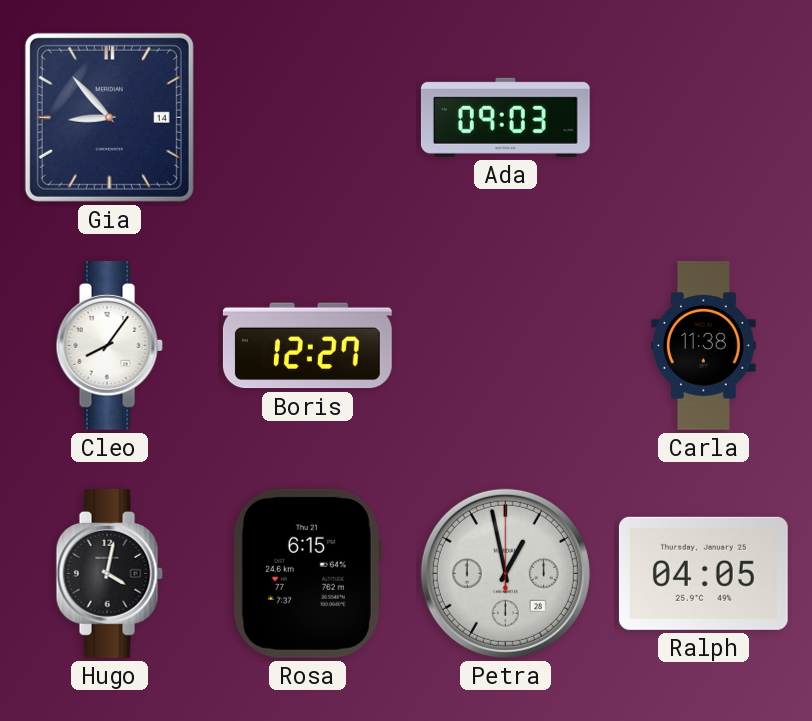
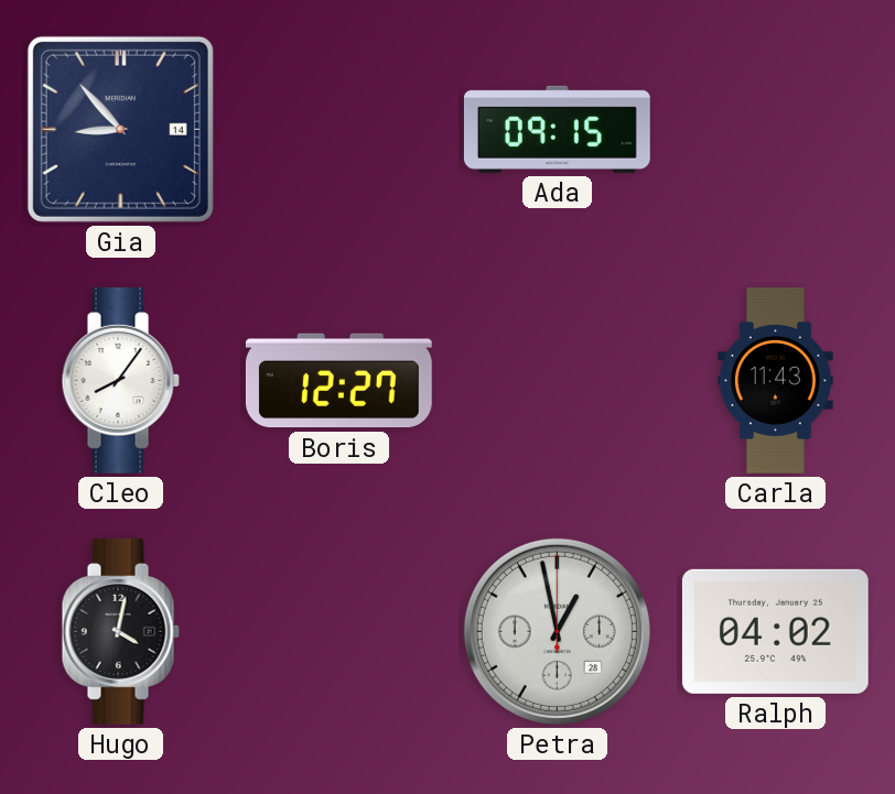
Ada: 09:03 -> 09:15
Carla: 11:38 -> 11:43
Rosa: 6:15 -> none
Ralph: 04:05 -> 04:02
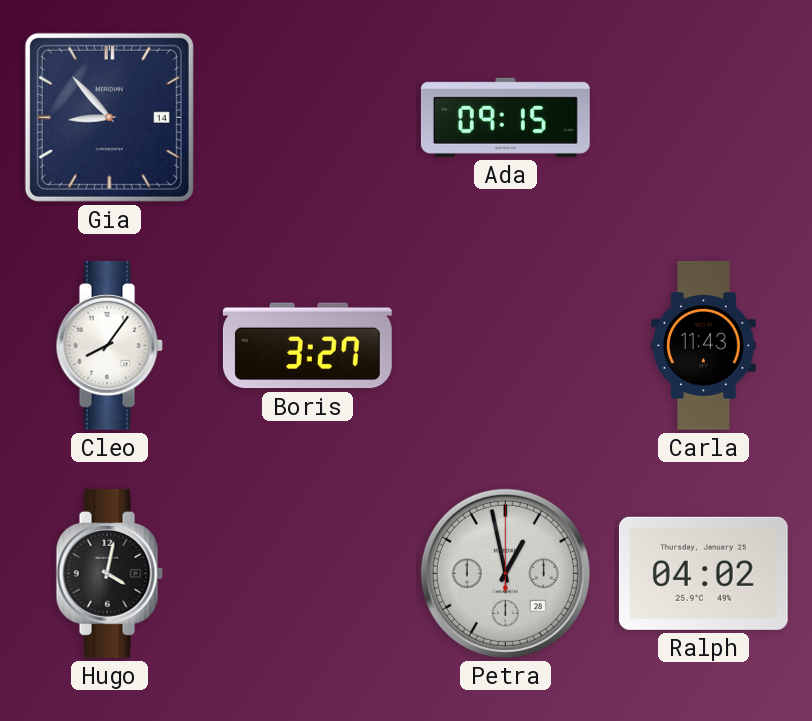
Boris: 12:27 -> 3:27
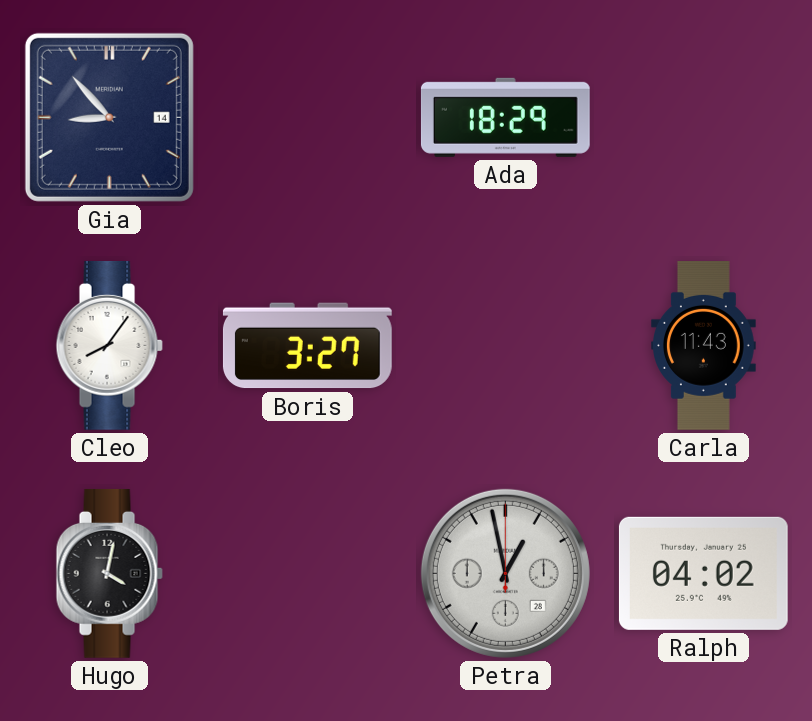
Ada: 09:15 -> 18:29
